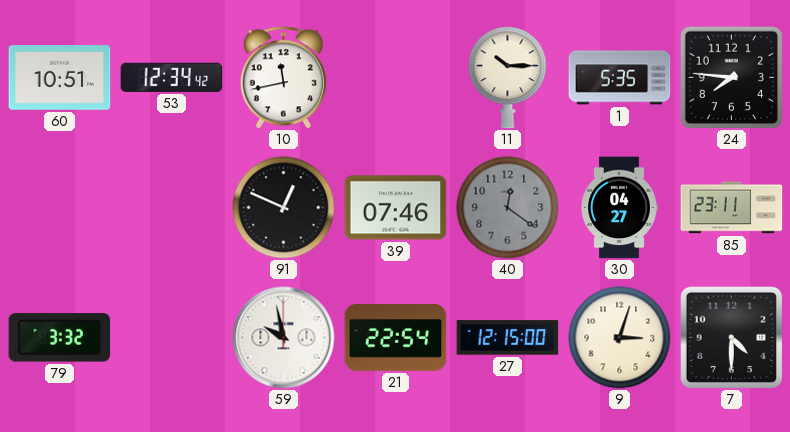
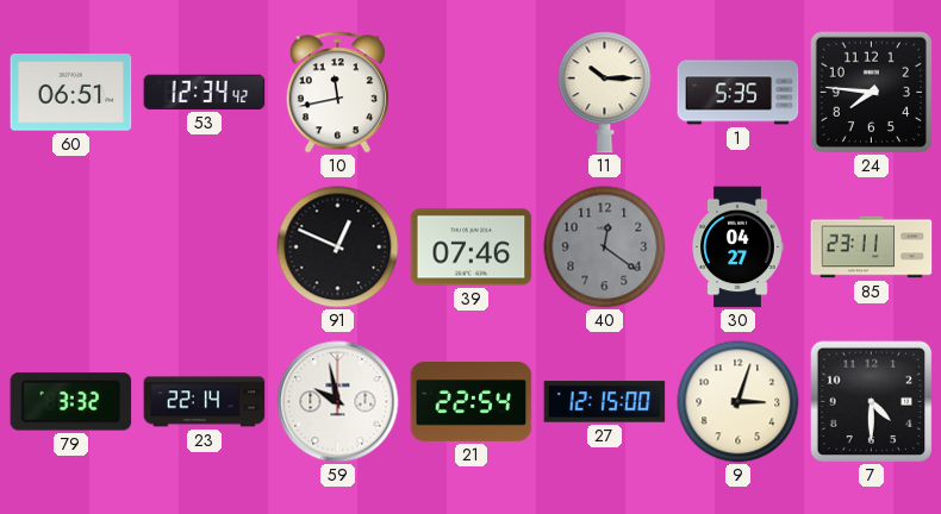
60: 10:51 -> 06:51
23: none -> 22:14
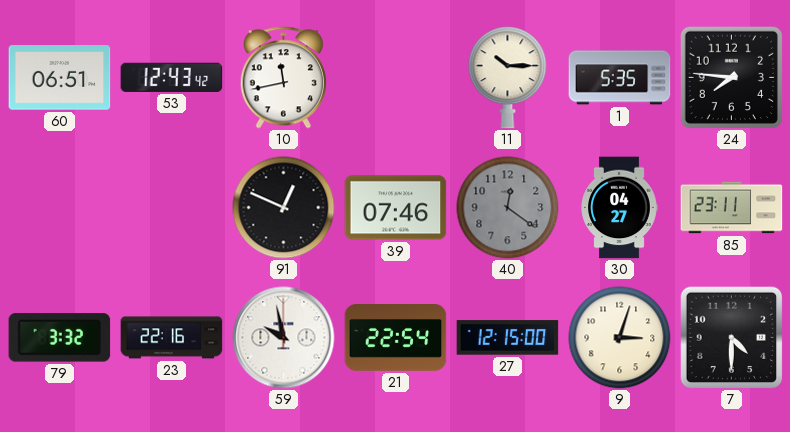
53: 12:34 -> 12:43
23: 22:14 -> 22:16
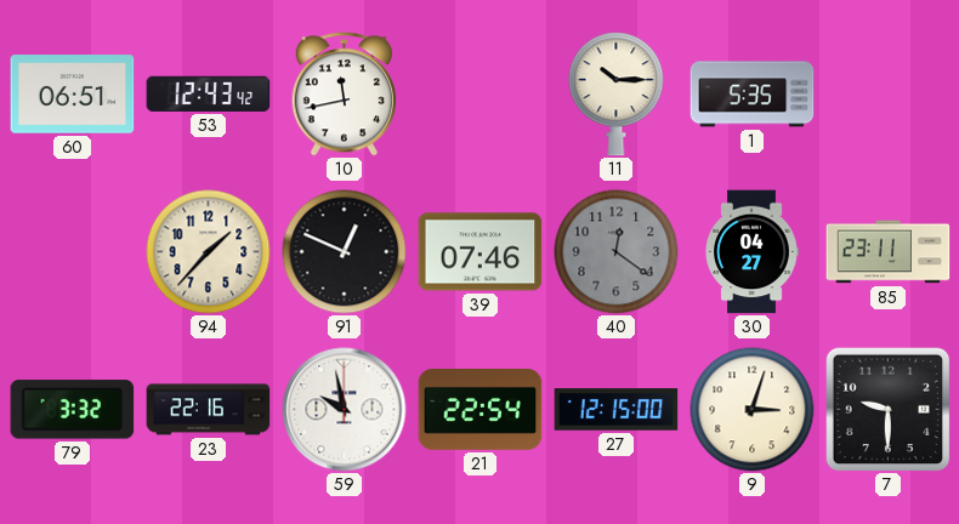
24: 7:46 -> none
94: none -> 1:37
7: 4:30 -> 9:30
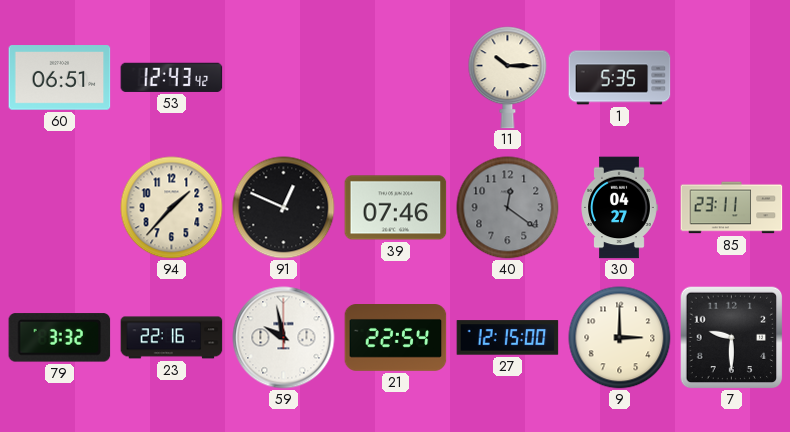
10: 11:43 -> none
9: 3:03 -> 3:00
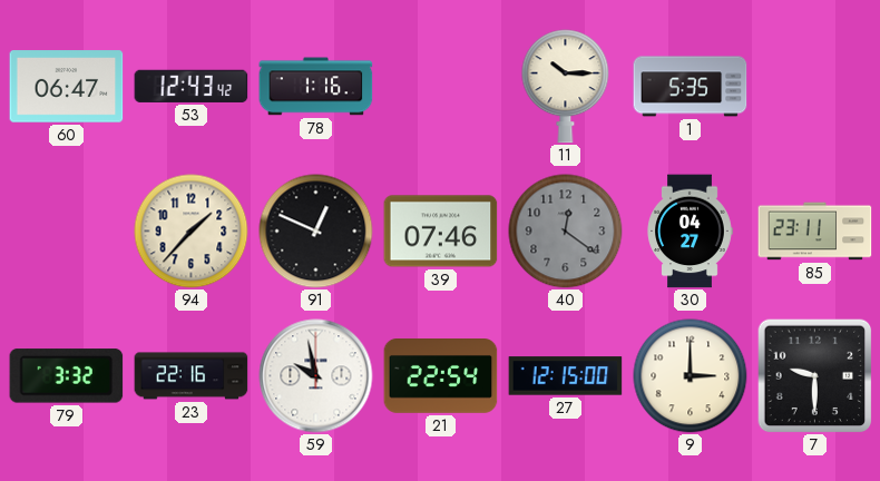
60: 06:51 -> 06:47
78: none -> 1:16
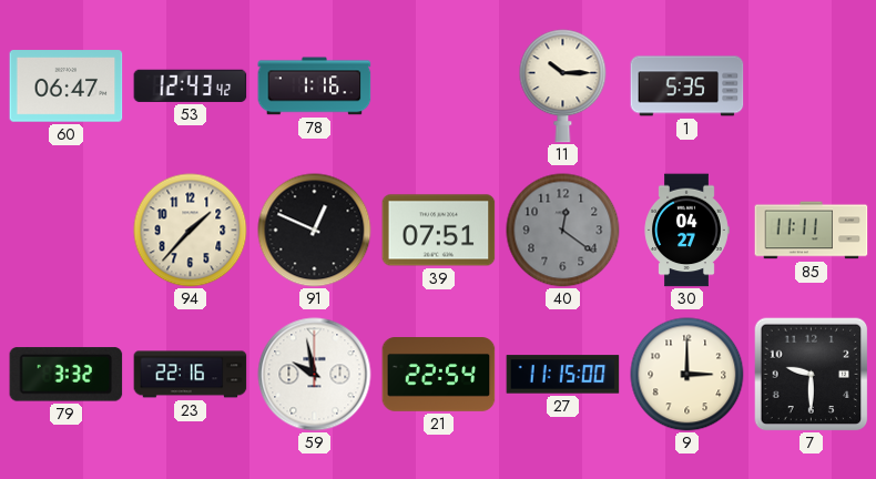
39: 07:46 -> 07:51
85: 23:11 -> 11:11
27: 12:15 -> 11:15
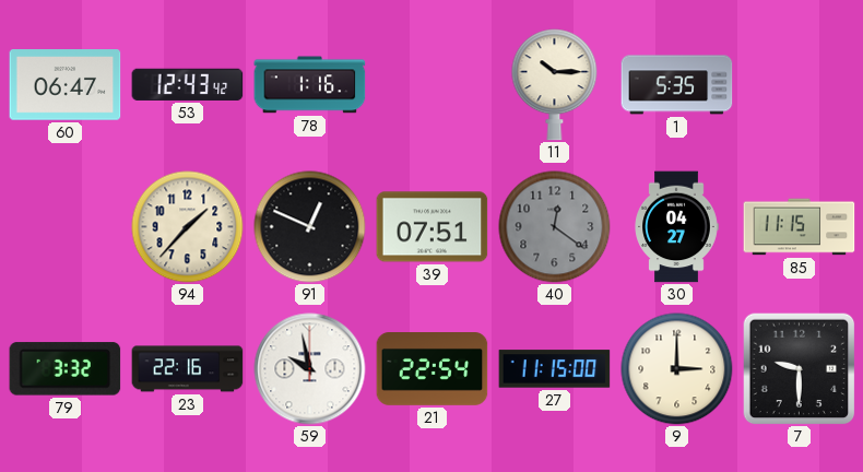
85: 11:11 -> 11:15
